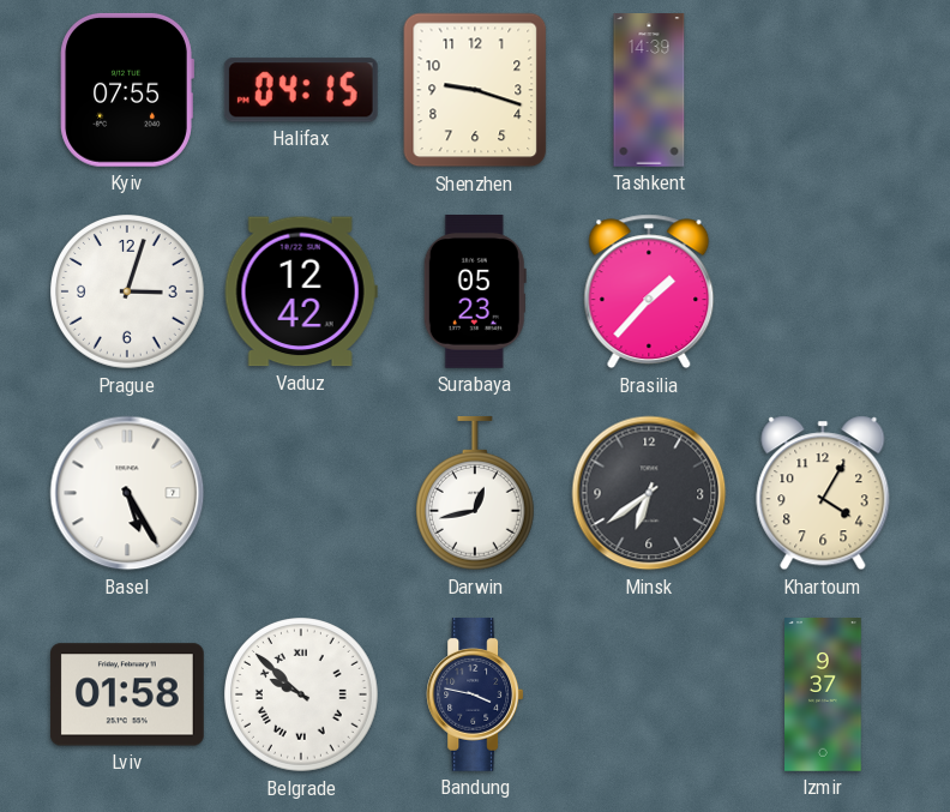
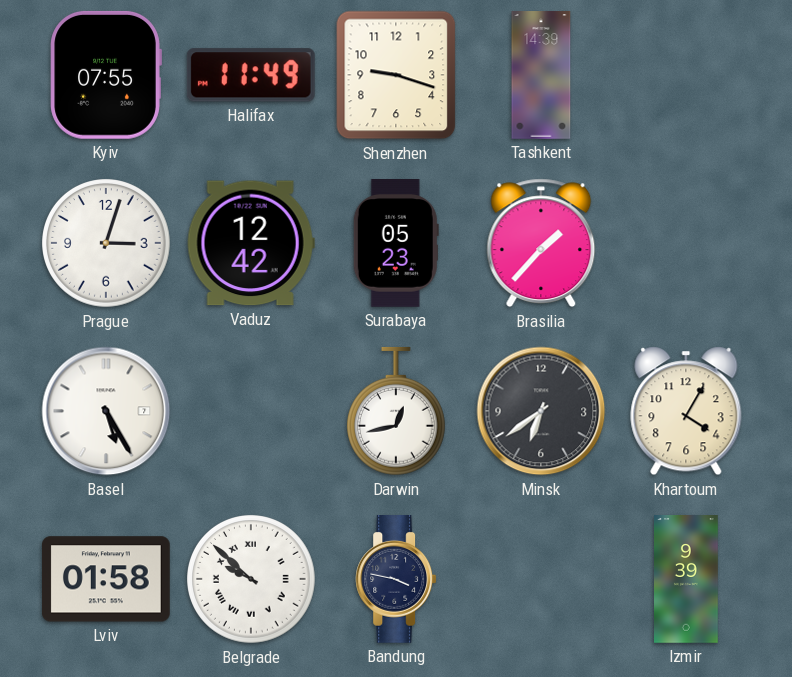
Halifax: 04:15 -> 11:49
Izmir: 9:37 -> 9:39
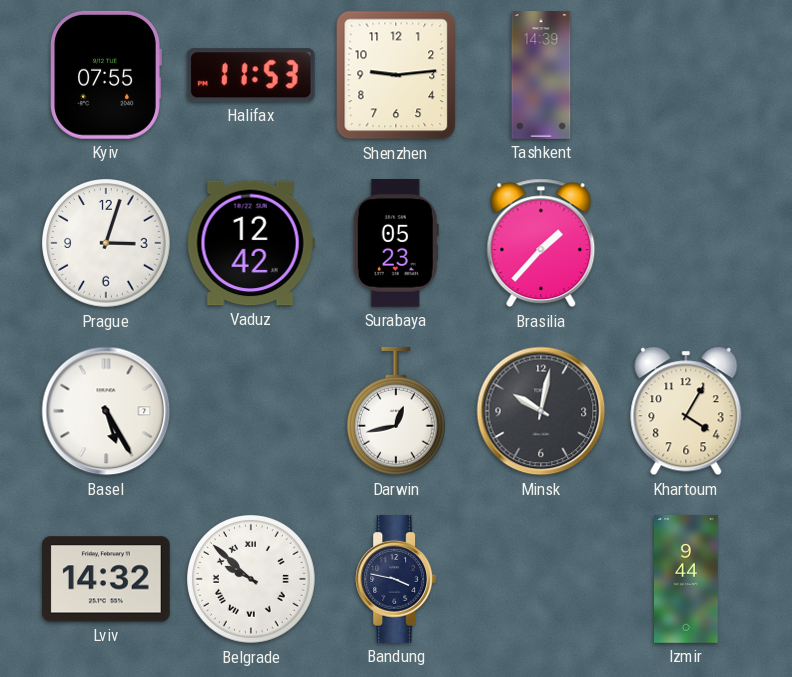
Halifax: 11:49 -> 11:53
Shenzhen: 9:18 -> 9:14
Minsk: 6:39 -> 10:02
Lviv: 01:58 -> 14:32
Izmir: 9:39 -> 9:44
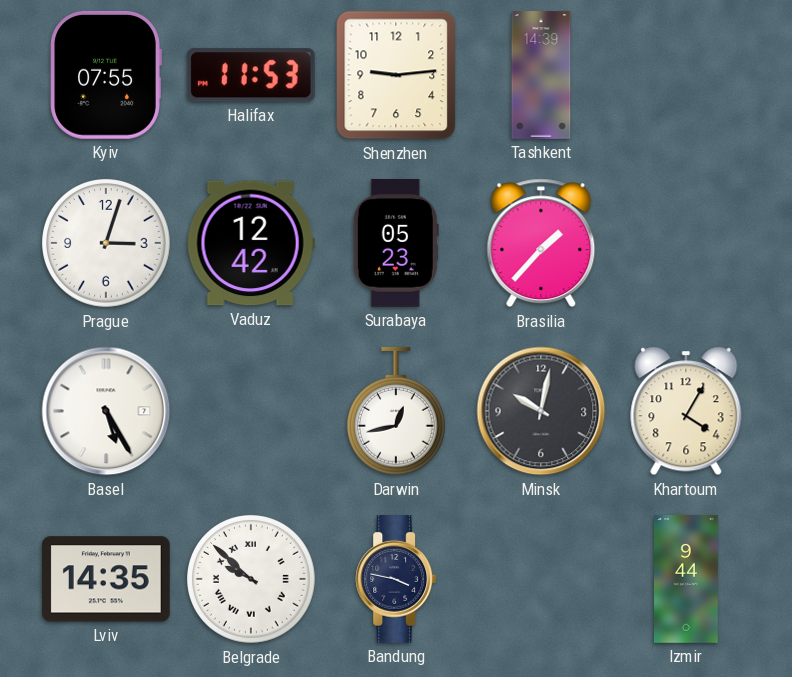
Lviv: 14:32 -> 14:35
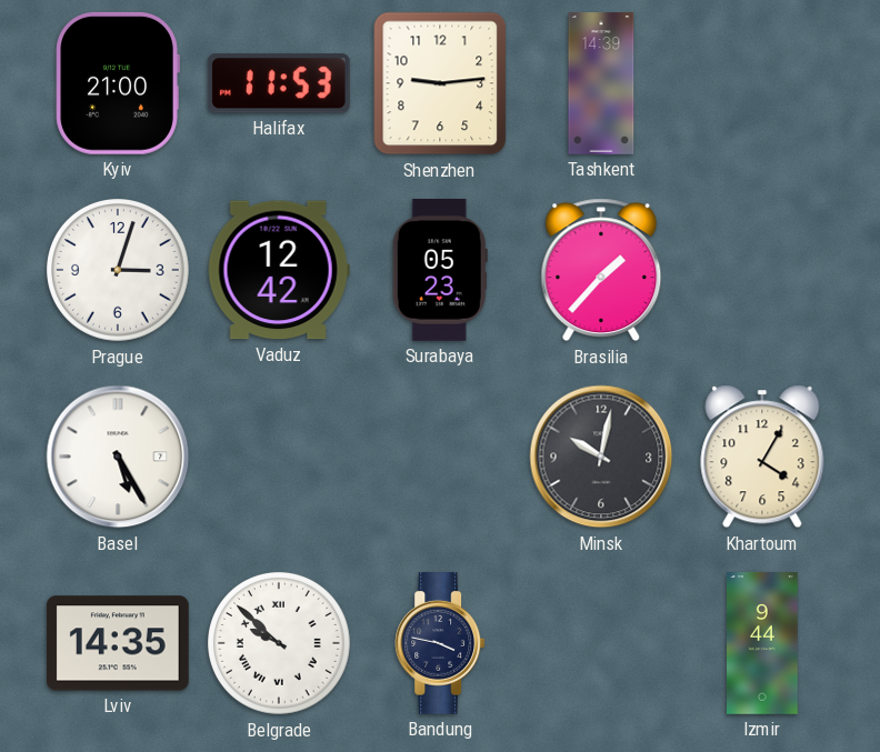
Kyiv: 07:55 -> 21:00
Darwin: 12:43 -> none
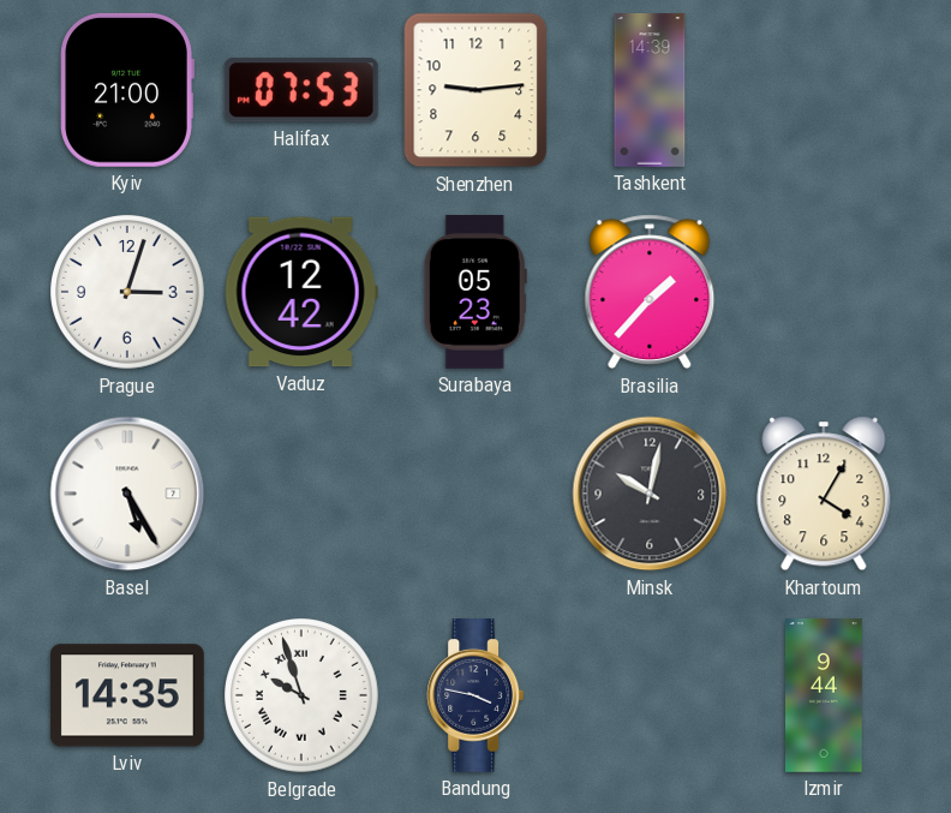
Halifax: 11:53 -> 07:53
Belgrade: 9:52 -> 9:57
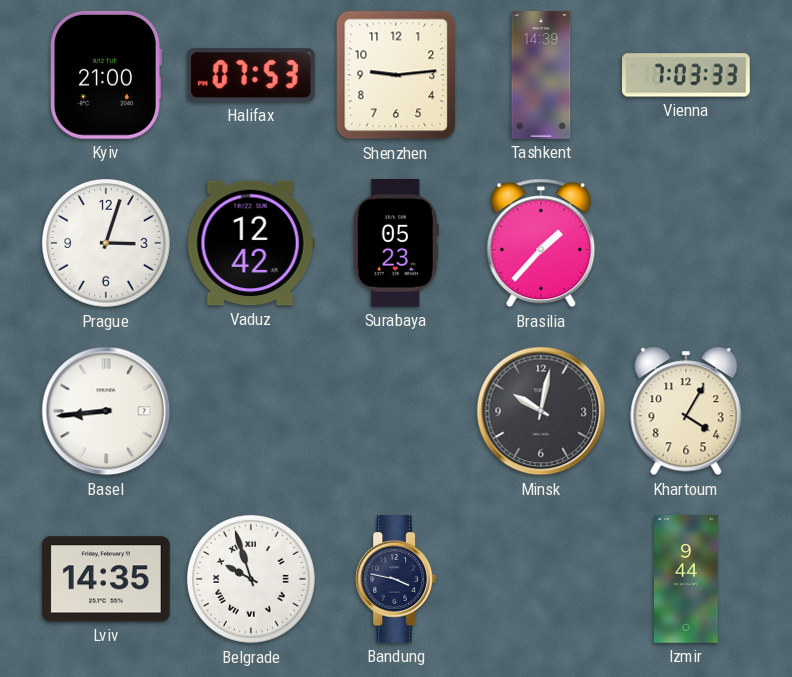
Vienna: none -> 7:03
Basel: 5:25 -> 8:44
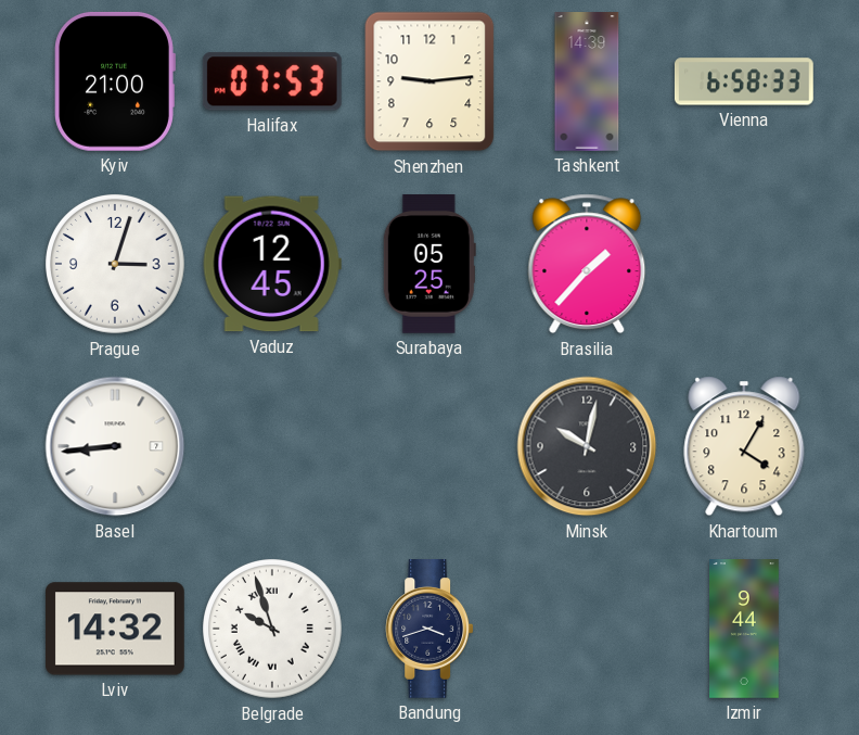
Vienna: 7:03 -> 6:58
Vaduz: 12:42 -> 12:45
Surabaya: 05:23 -> 05:25
Lviv: 14:35 -> 14:32
Bandung: 3:47 -> 3:42
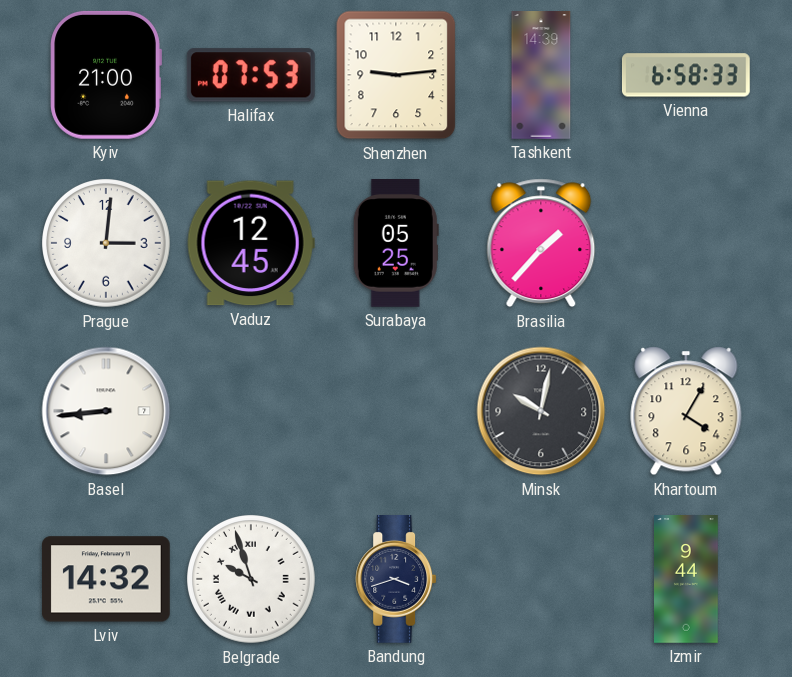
Prague: 3:03 -> 3:01
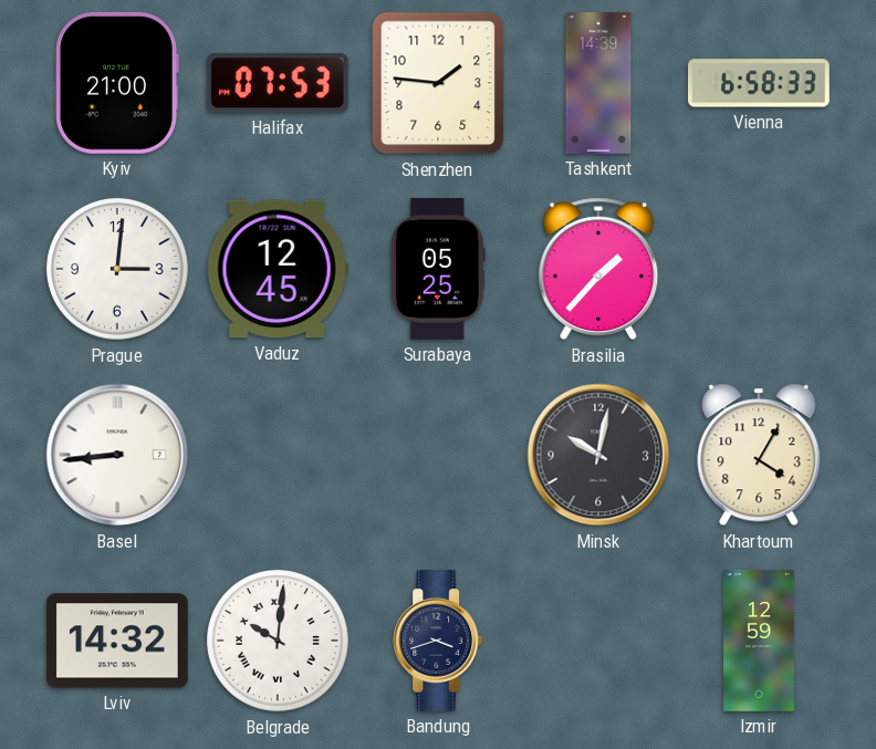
Shenzhen: 9:14 -> 1:46
Belgrade: 9:57 -> 10:01
Izmir: 9:44 -> 12:59
